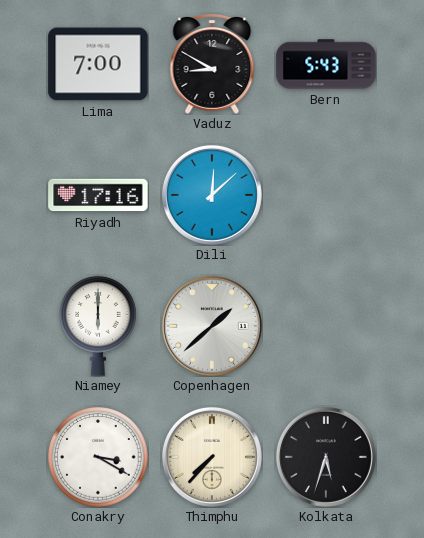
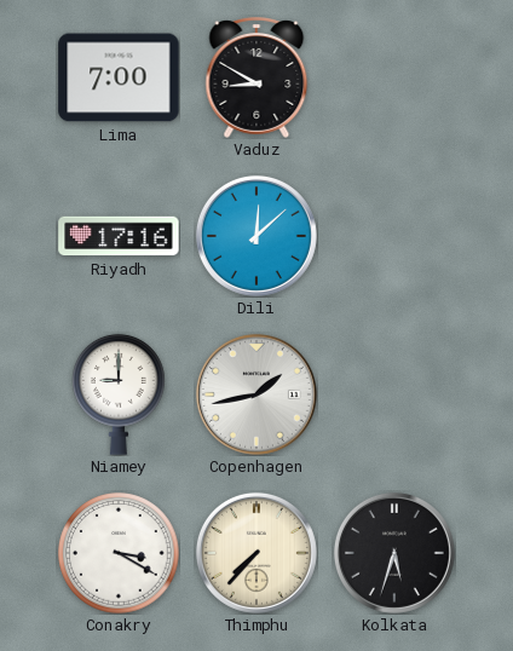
Bern: 5:43 -> none
Niamey: 6:00 -> 9:00
Copenhagen: 1:38 -> 1:43
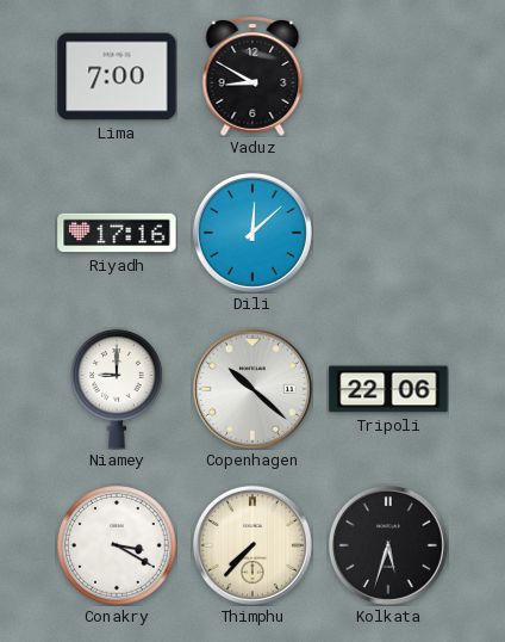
Copenhagen: 1:43 -> 10:22
Tripoli: none -> 22:06
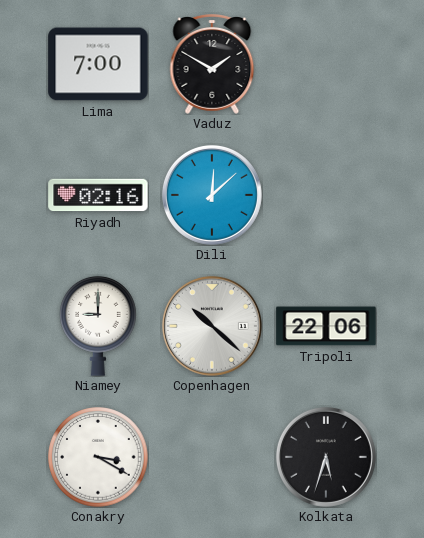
Vaduz: 8:50 -> 1:50
Riyadh: 17:16 -> 02:16
Thimphu: 7:37 -> none
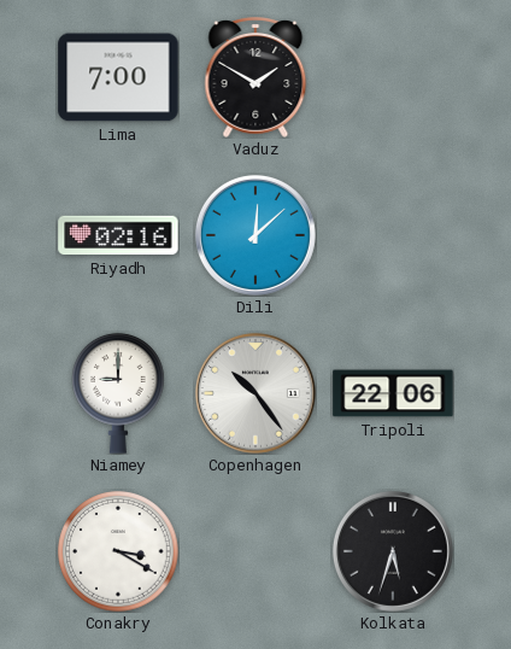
Copenhagen: 10:22 -> 10:24
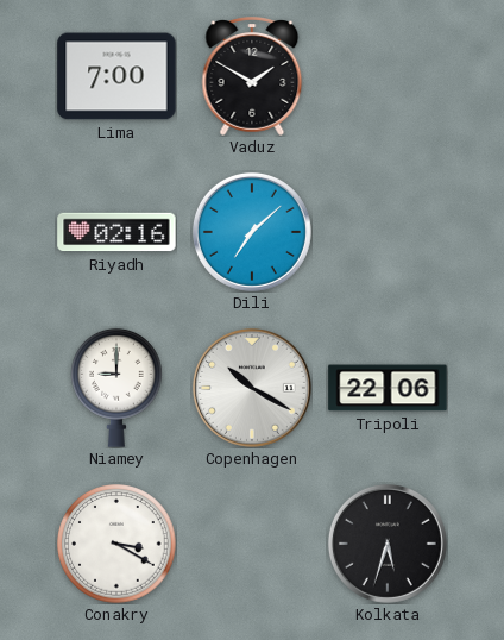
Dili: 12:08 -> 7:08
Copenhagen: 10:24 -> 10:20
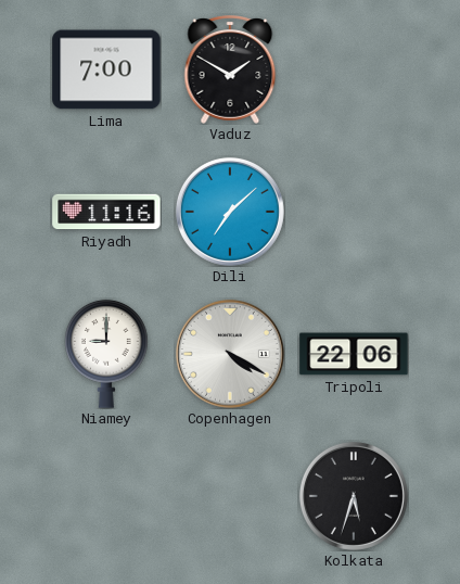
Riyadh: 02:16 -> 11:16
Copenhagen: 10:20 -> 4:20
Conakry: 3:20 -> none
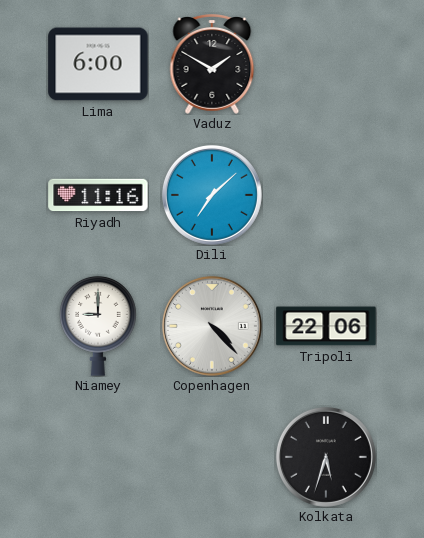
Lima: 7:00 -> 6:00
Copenhagen: 4:20 -> 4:23
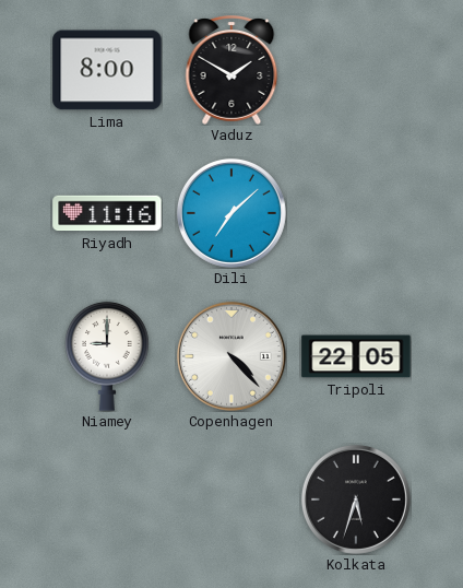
Lima: 6:00 -> 8:00
Tripoli: 22:06 -> 22:05
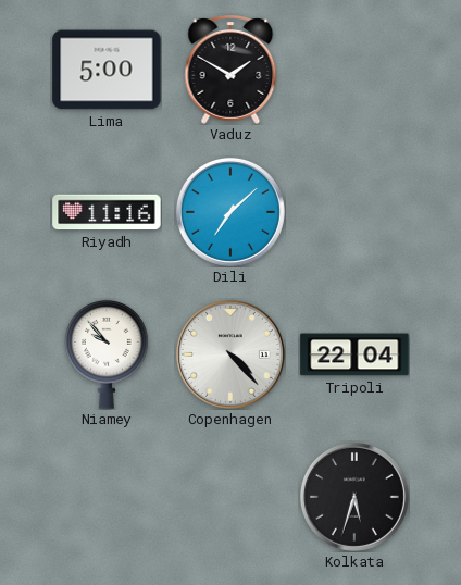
Lima: 8:00 -> 5:00
Niamey: 9:00 -> 9:53
Tripoli: 22:05 -> 22:04
